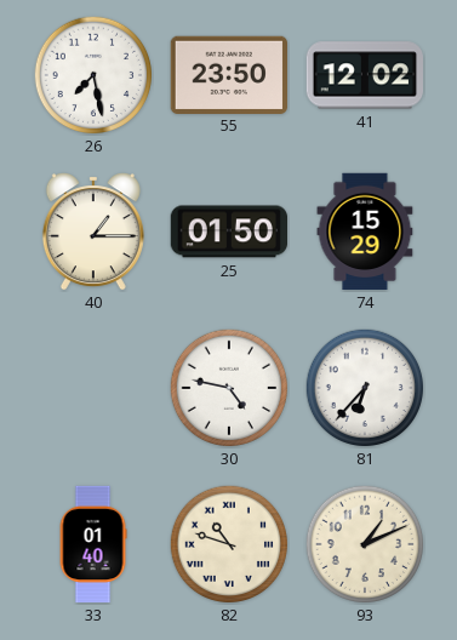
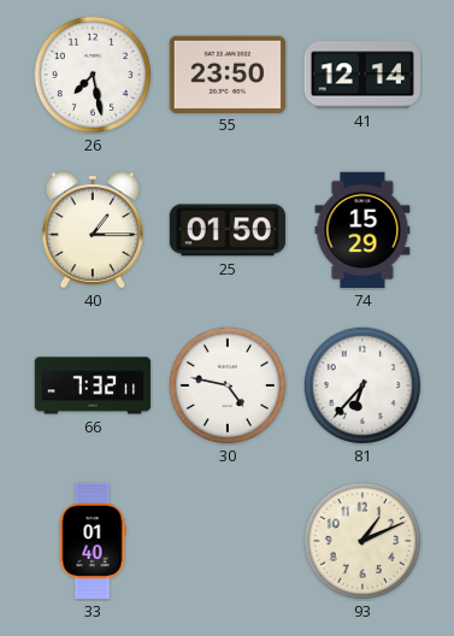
41: 12:02 -> 12:14
66: none -> 7:32
82: 10:48 -> none
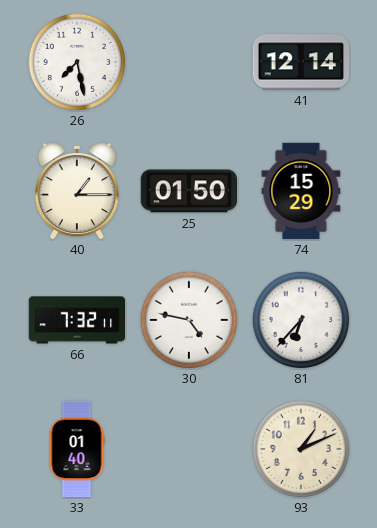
55: 23:50 -> none
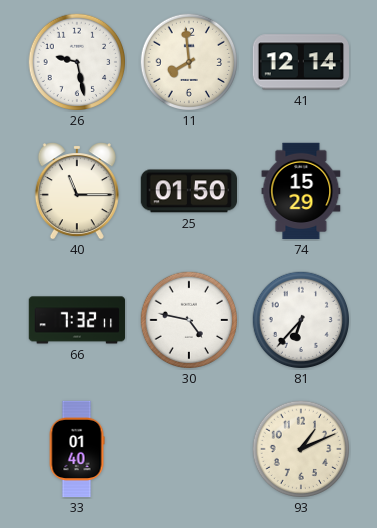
26: 7:28 -> 9:28
11: none -> 7:59
40: 1:15 -> 11:15
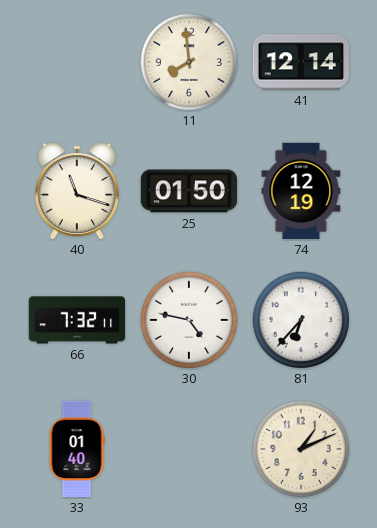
26: 9:28 -> none
40: 11:15 -> 11:18
74: 15:29 -> 12:19
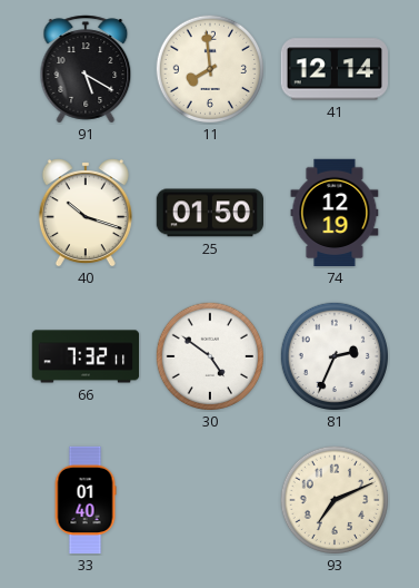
91: none -> 5:20
40: 11:18 -> 10:18
30: 4:47 -> 4:51
81: 6:37 -> 2:34
93: 1:11 -> 7:11
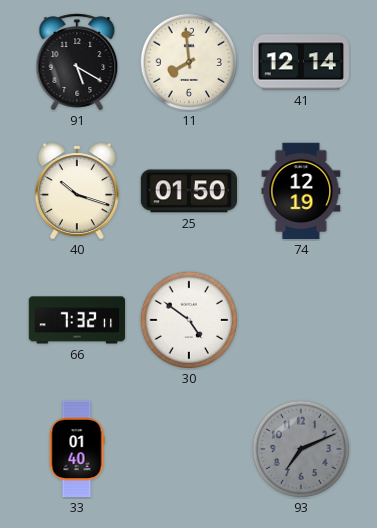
81: 2:34 -> none
93 dial: cream -> grey
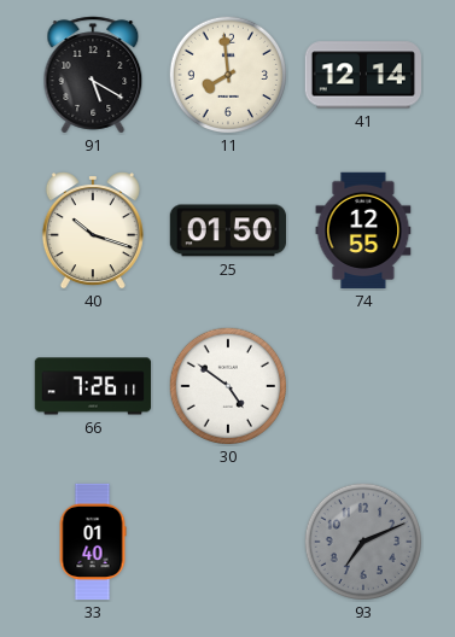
74: 12:19 -> 12:55
66: 7:32 -> 7:26
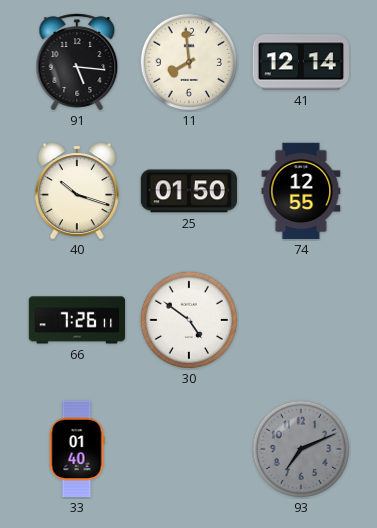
91: 5:20 -> 5:16
